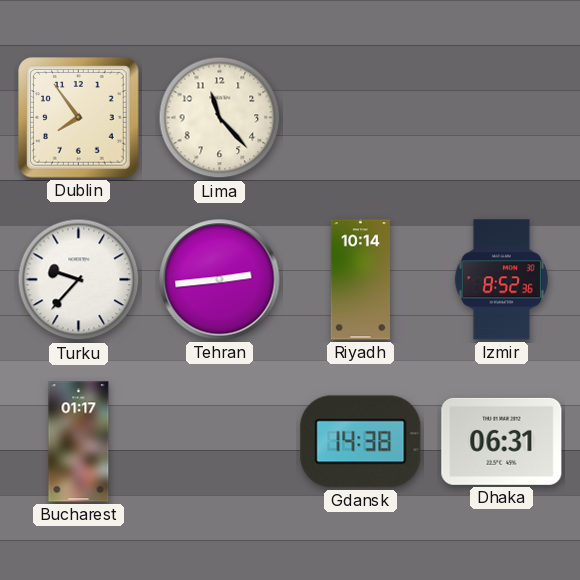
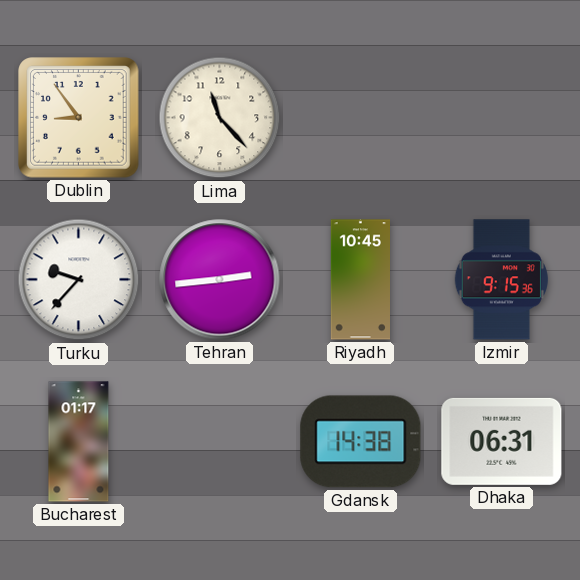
Dublin: 7:54 -> 8:54
Riyadh: 10:14 -> 10:45
Izmir: 8:52 -> 9:15
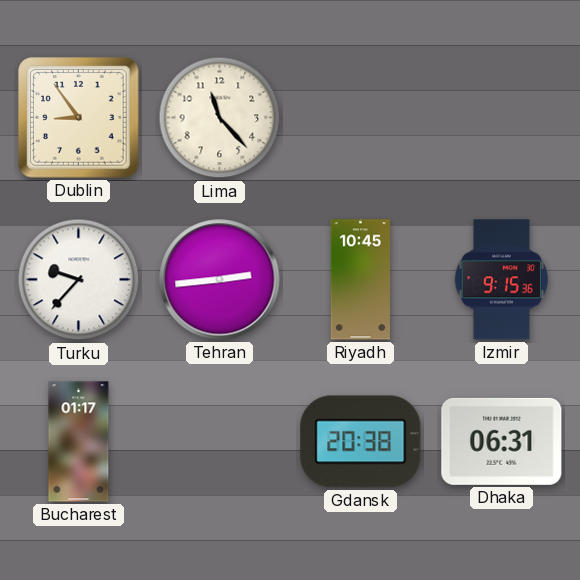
Gdansk: 14:38 -> 20:38
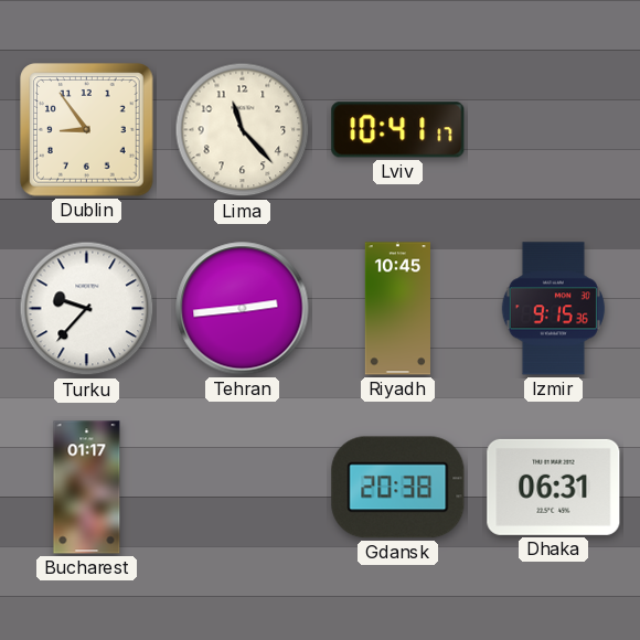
Lviv: none -> 10:41
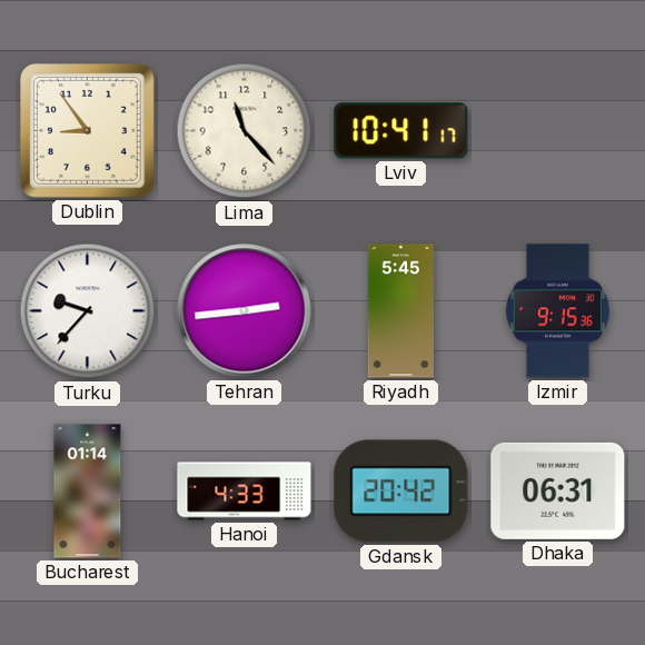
Riyadh: 10:45 -> 5:45
Bucharest: 01:17 -> 01:14
Hanoi: none -> 4:33
Gdansk: 20:38 -> 20:42
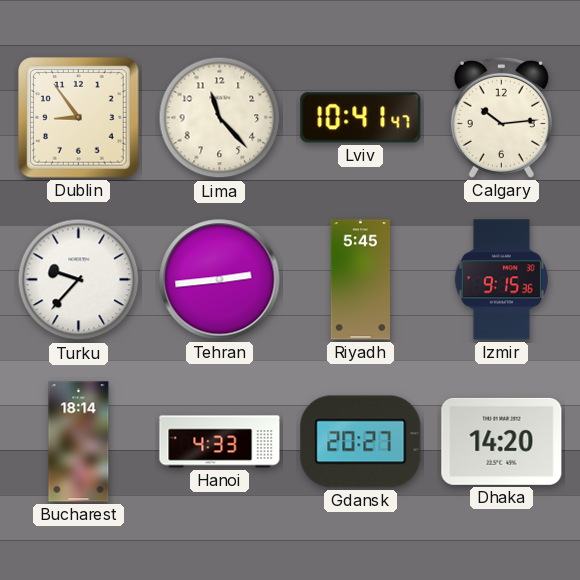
Lviv: 10:41:17 -> 10:41:47
Calgary: none -> 10:14
Bucharest: 01:14 -> 18:14
Gdansk: 20:42 -> 20:27
Dhaka: 06:31 -> 14:20
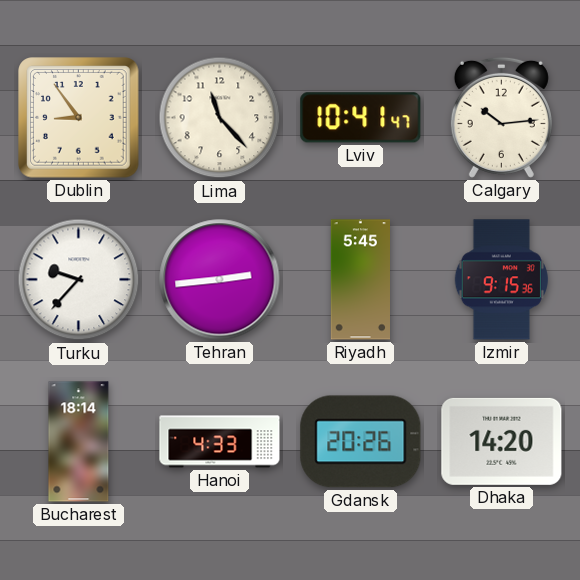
Gdansk: 20:27 -> 20:26
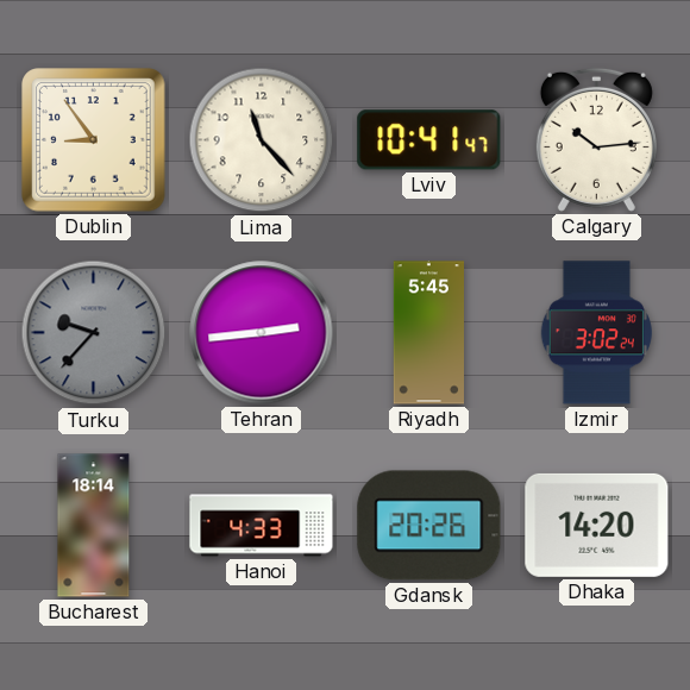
Turku dial: white -> grey
Izmir: 9:15 -> 3:02
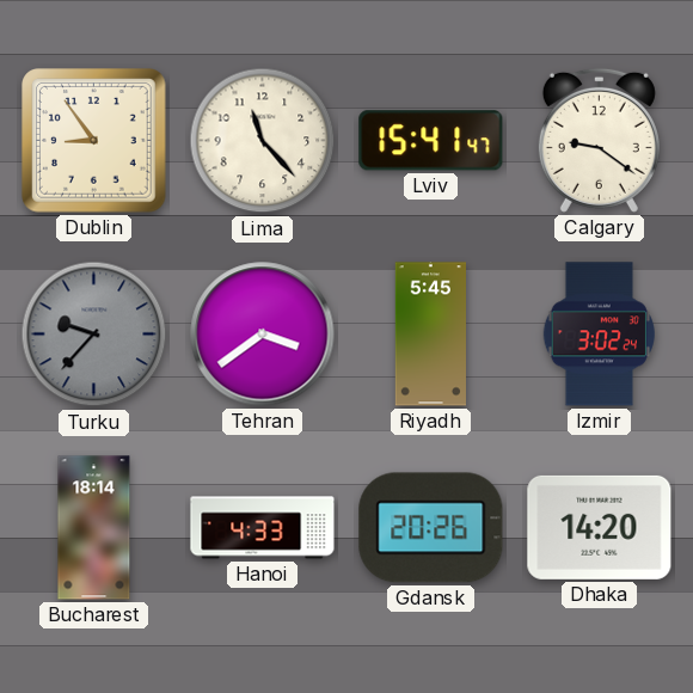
Lviv: 10:41 -> 15:41
Calgary: 10:14 -> 9:21
Tehran: 2:44 -> 3:39
